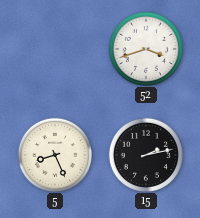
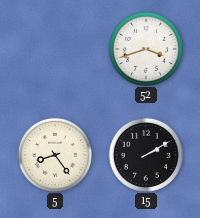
5: 8:26 -> 8:24
15: 2:13 -> 2:10
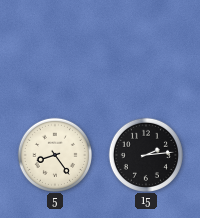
52: 3:42 -> none
15: 2:10 -> 2:14
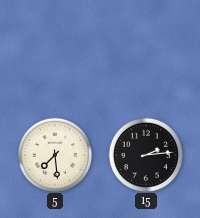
5: 8:24 -> 7:29
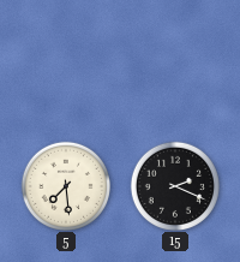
15: 2:14 -> 2:19
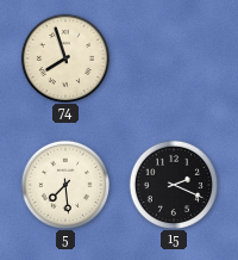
74: none -> 7:57
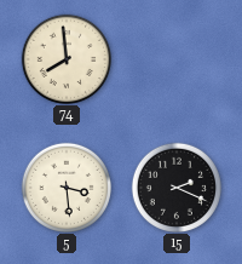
74: 7:57 -> 7:59
5: 7:29 -> 3:29
